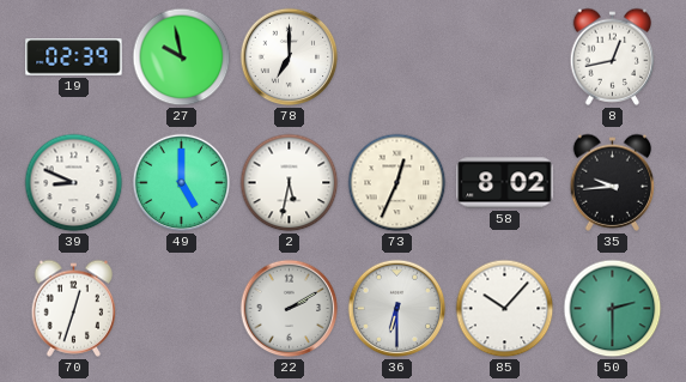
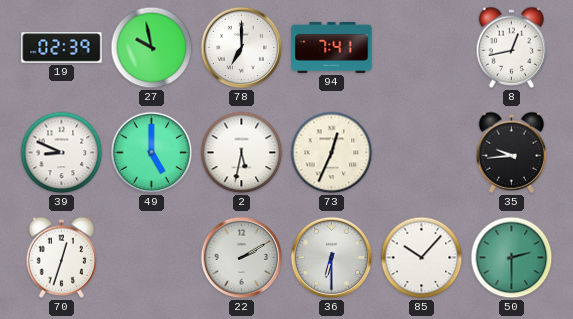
94: none -> 7:41
58: 8:02 -> none
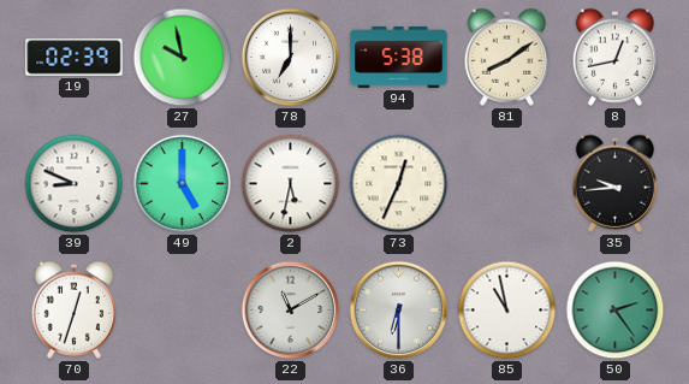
94: 7:41 -> 5:38
81: none -> 8:09
22: 2:10 -> 11:10
85: 10:07 -> 10:58
50: 2:30 -> 2:24
